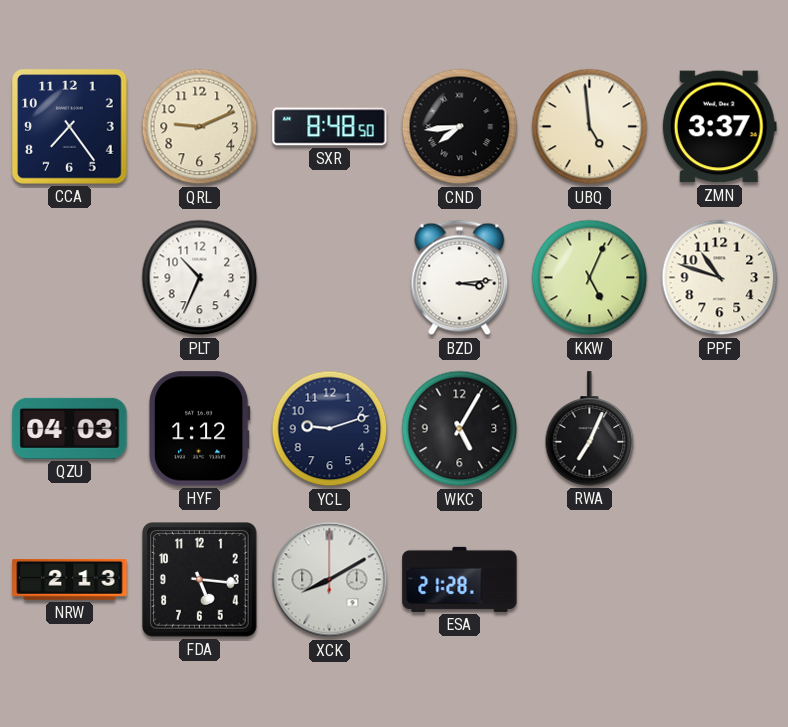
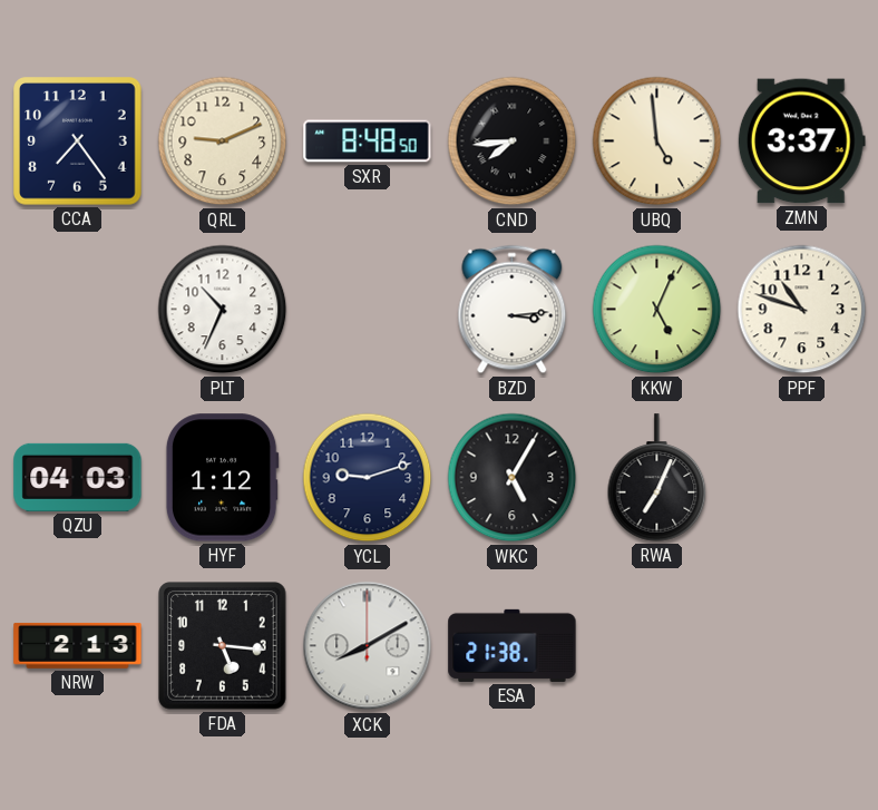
ESA: 21:28 -> 21:38
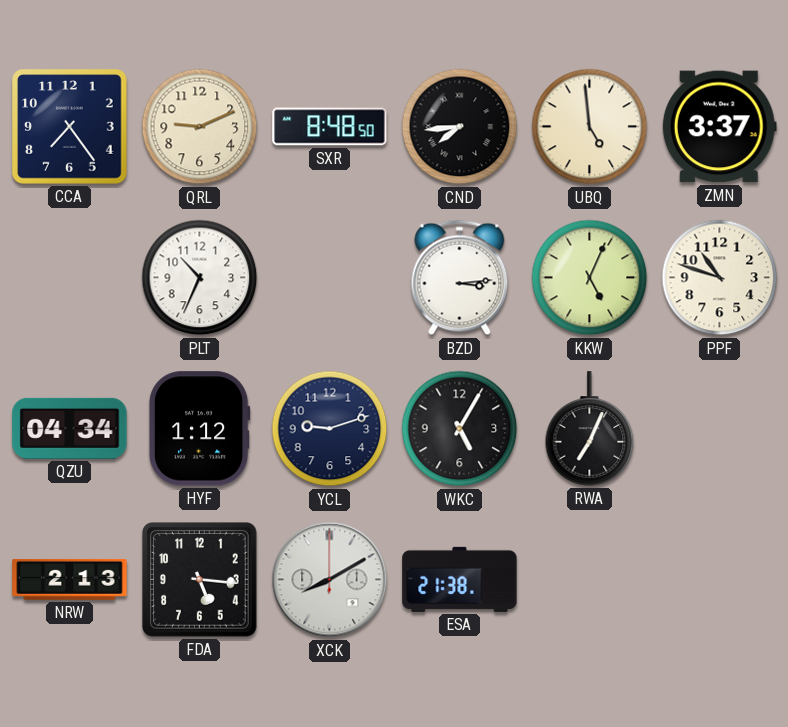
QZU: 04:03 -> 04:34
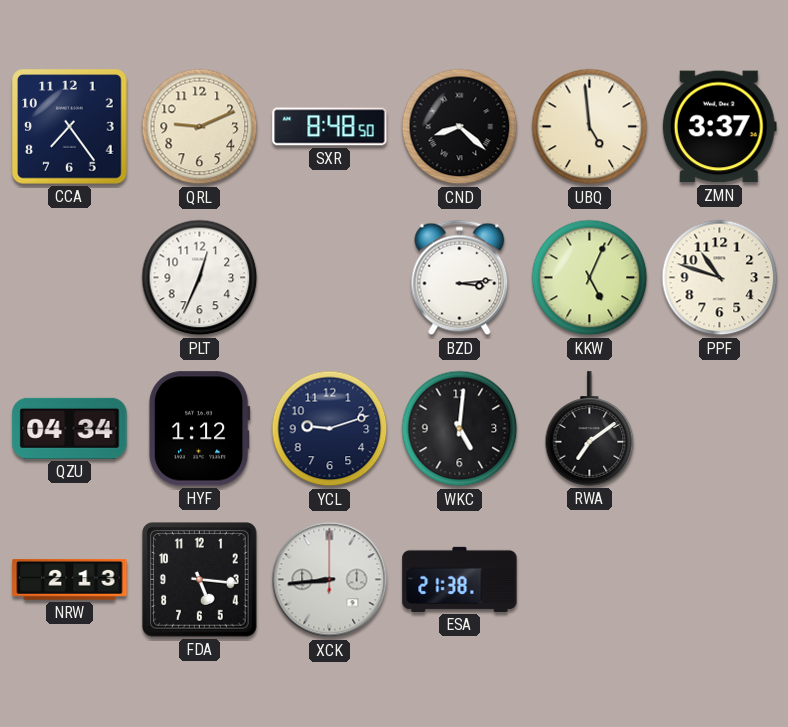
CND: 7:44 -> 8:22
PLT: 10:34 -> 12:34
WKC: 5:05 -> 5:01
RWA: 7:04 -> 7:09
XCK: 8:10 -> 8:44
